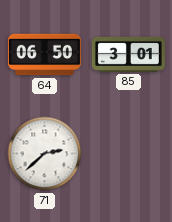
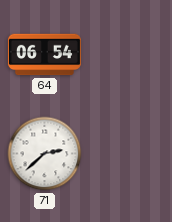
64: 06:50 -> 06:54
85: 3:01 -> none
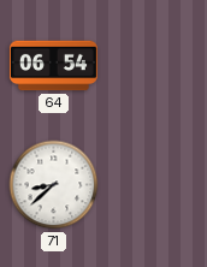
71: 2:38 -> 8:38
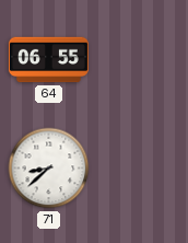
64: 06:54 -> 06:55
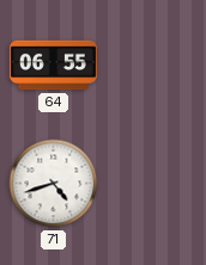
71: 8:38 -> 4:42
